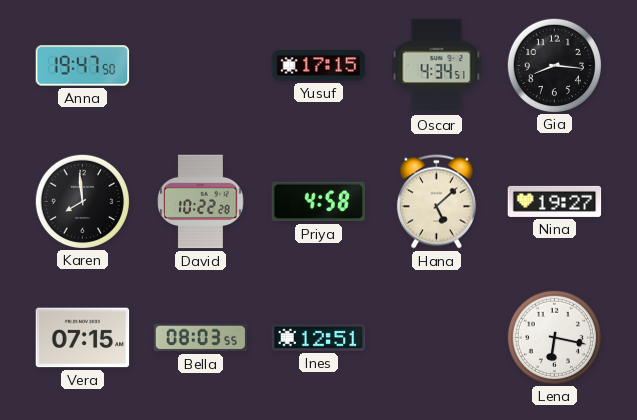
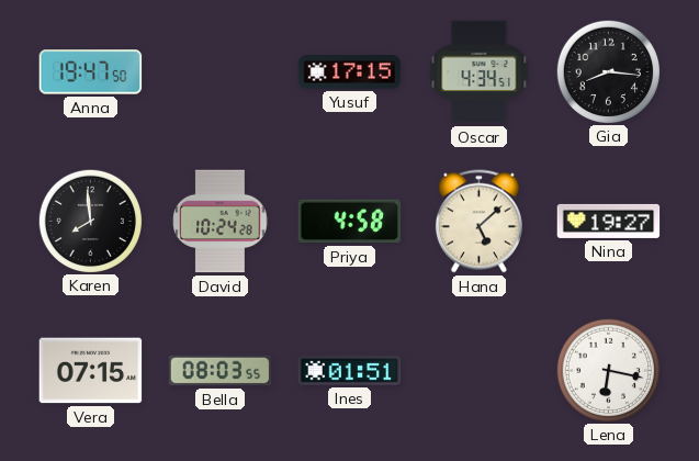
David: 10:22 -> 10:24
Ines: 12:51 -> 01:51
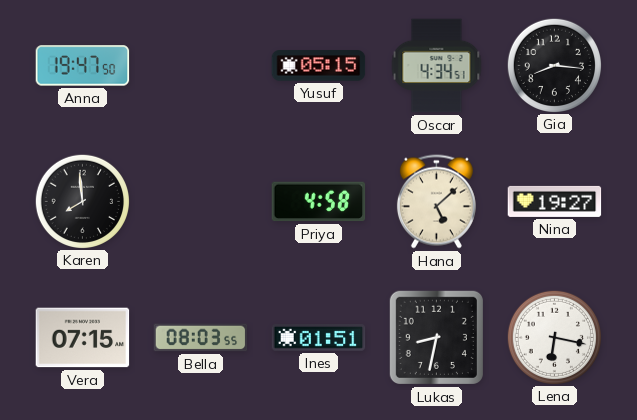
Yusuf: 17:15 -> 05:15
David: 10:24 -> none
Lukas: none -> 8:32
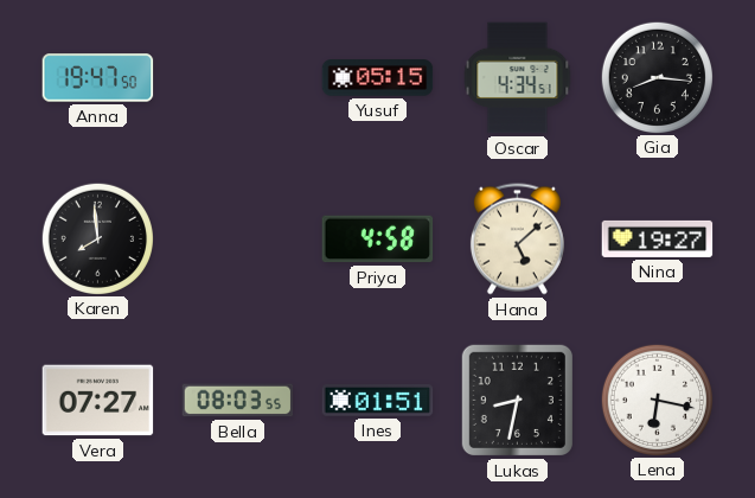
Vera: 07:15 -> 07:27
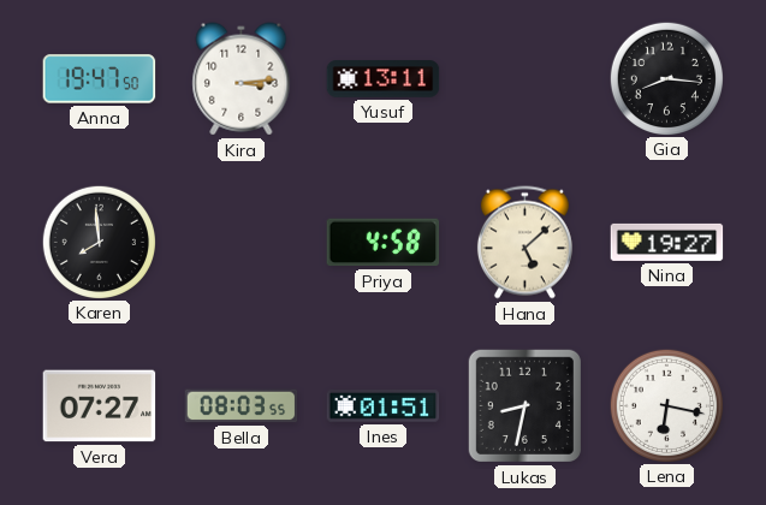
Kira: none -> 3:14
Yusuf: 05:15 -> 13:11
Oscar: 4:34 -> none
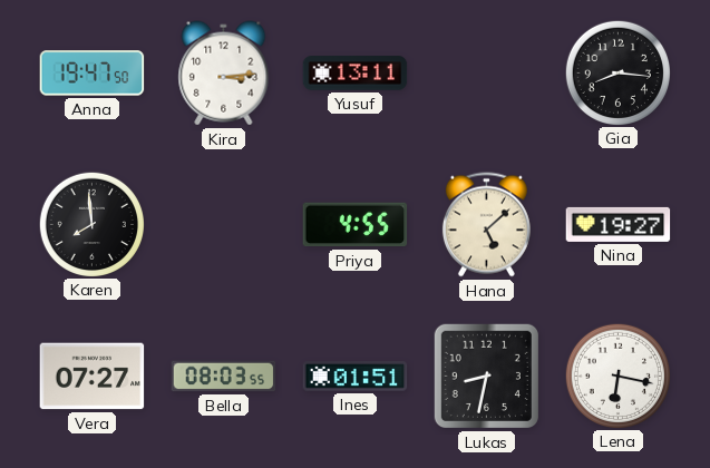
Priya: 4:58 -> 4:55
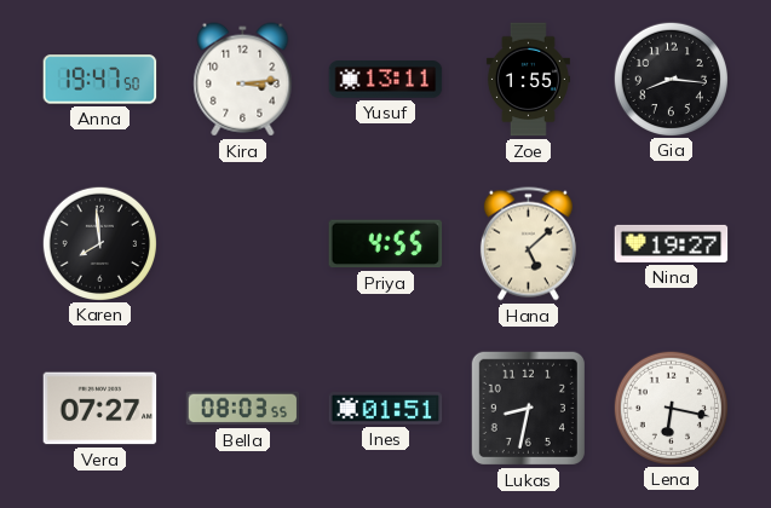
Zoe: none -> 1:55
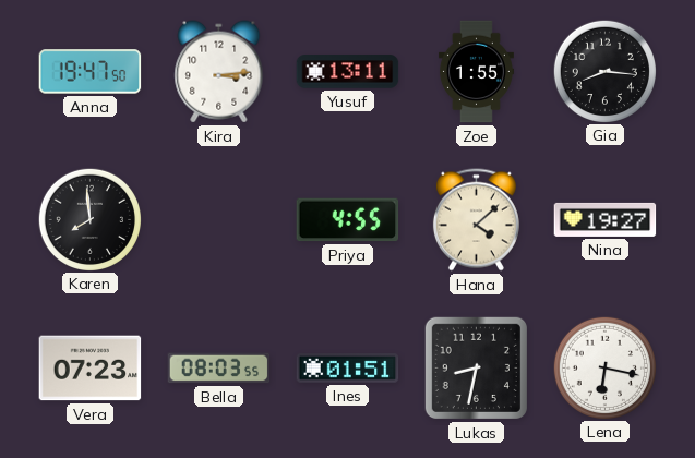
Hana: 5:08 -> 4:08
Vera: 07:27 -> 07:23
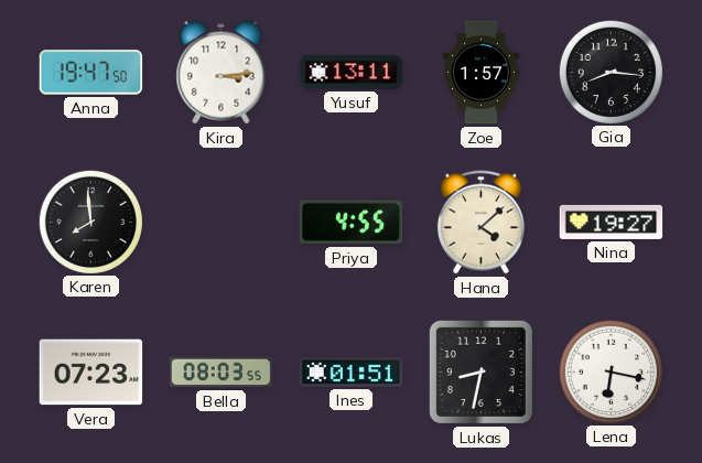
Zoe: 1:55 -> 1:57
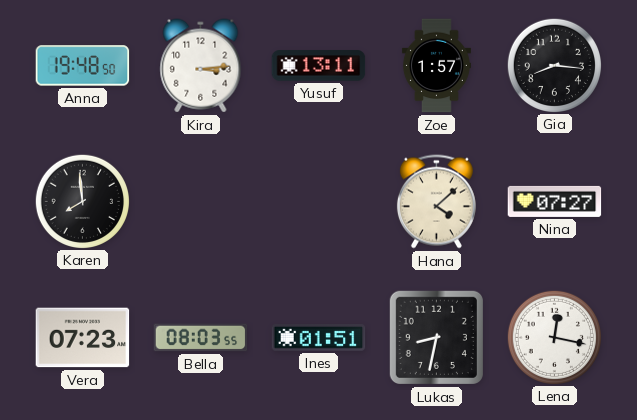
Anna: 19:47 -> 19:48
Priya: 4:55 -> none
Nina: 19:27 -> 07:27
Lena: 6:17 -> 12:17
